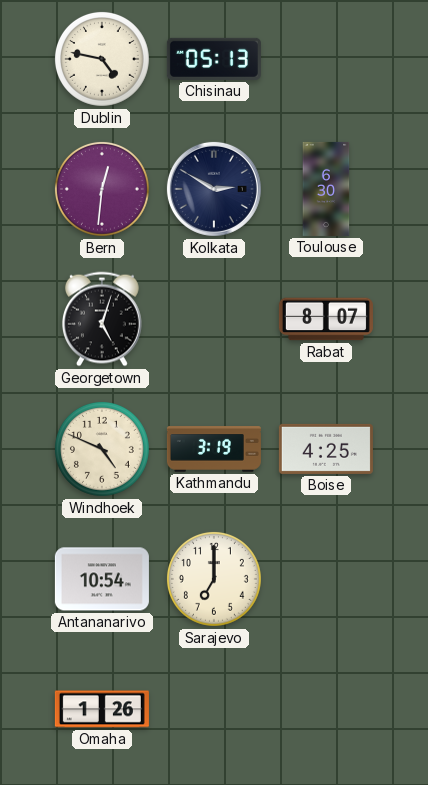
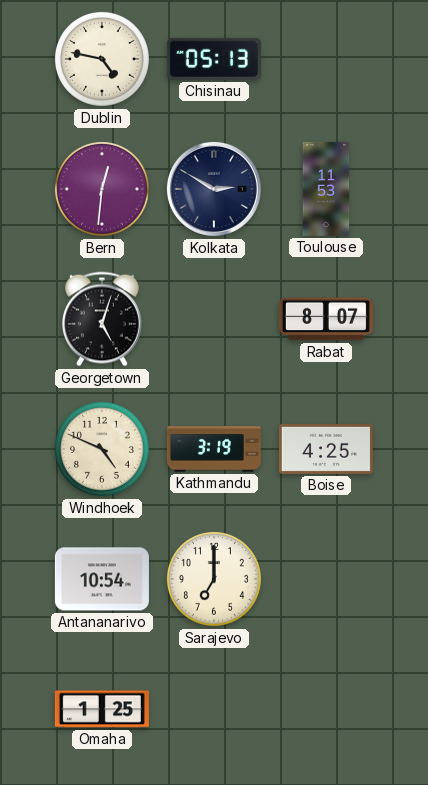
Toulouse: 6:30 -> 11:53
Omaha: 1:26 -> 1:25
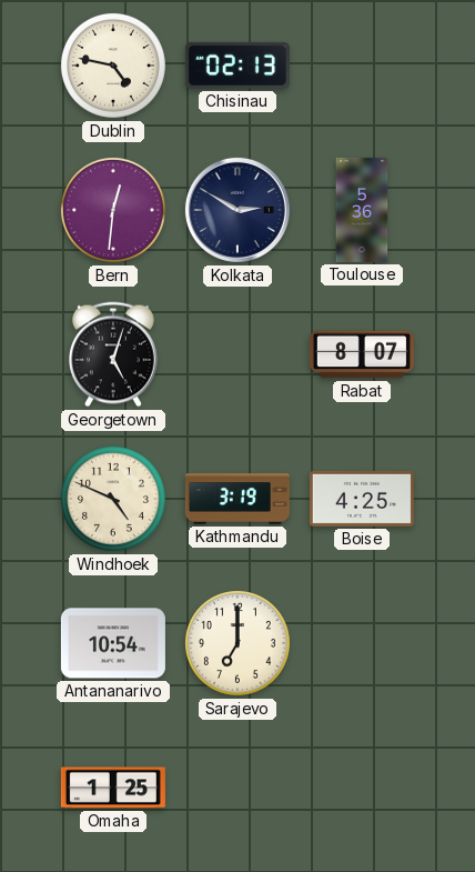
Chisinau: 05:13 -> 02:13
Toulouse: 11:53 -> 5:36
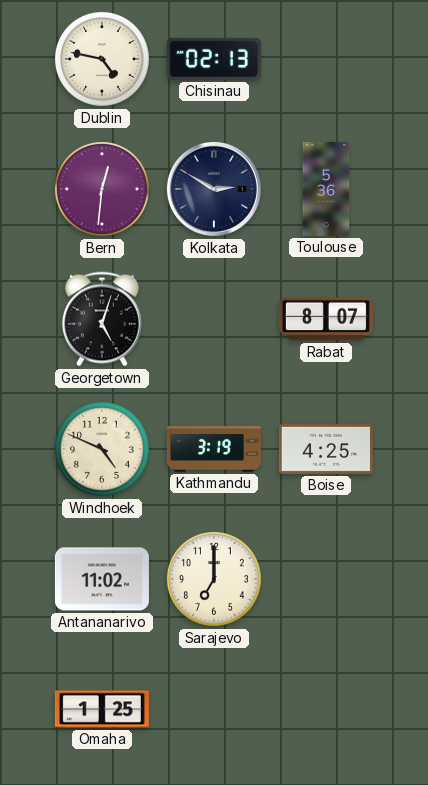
Antananarivo: 10:54 -> 11:02
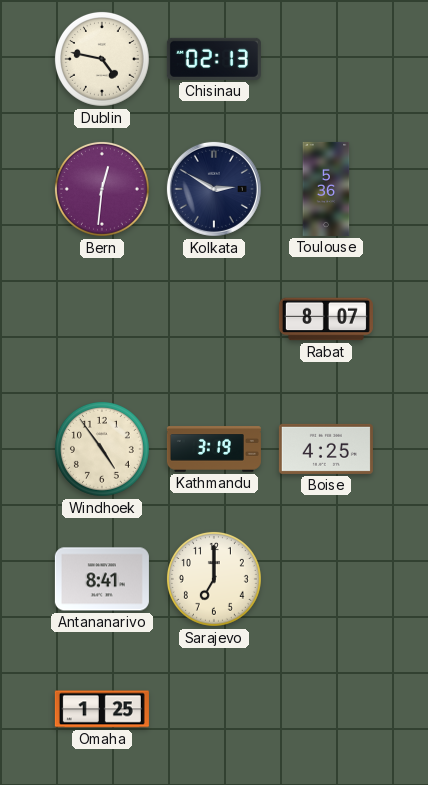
Georgetown: 5:03 -> none
Windhoek: 4:49 -> 4:54
Antananarivo: 11:02 -> 8:41
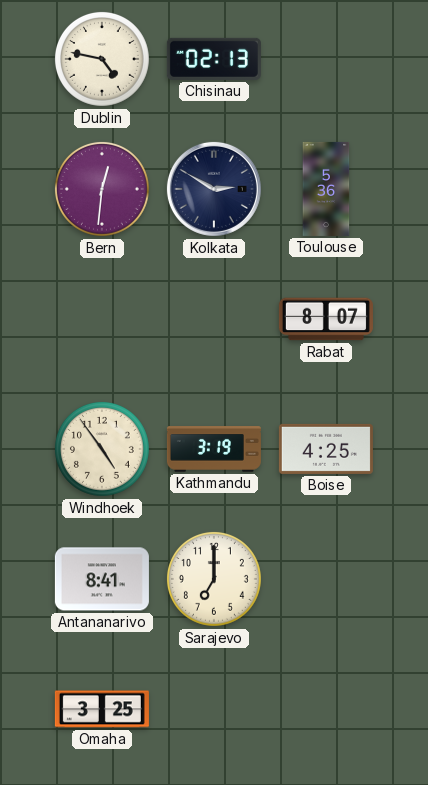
Omaha: 1:25 -> 3:25
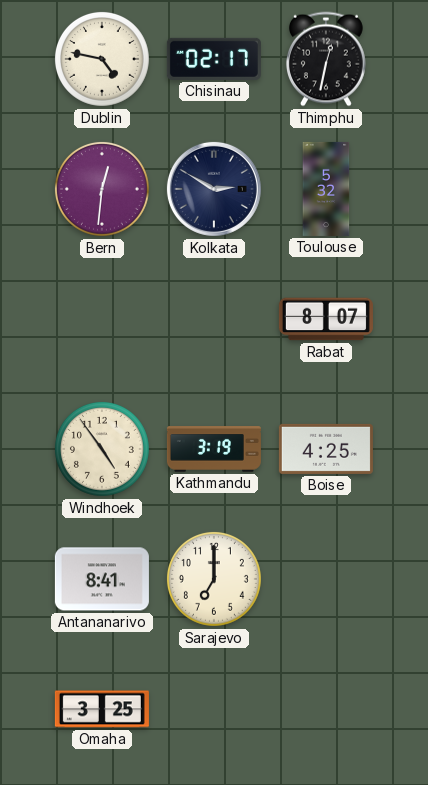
Chisinau: 02:13 -> 02:17
Thimphu: none -> 12:32
Toulouse: 5:36 -> 5:32
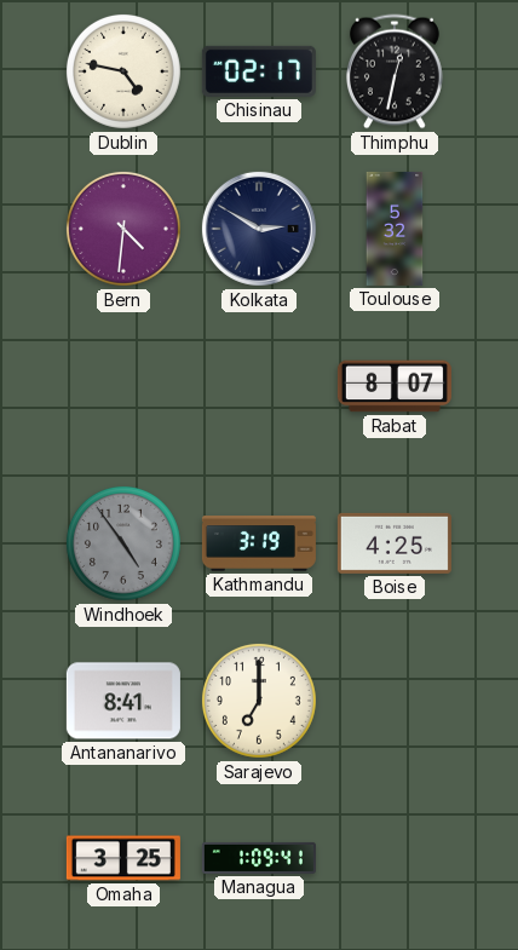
Bern: 12:31 -> 4:31
Windhoek dial: cream -> grey
Managua: none -> 1:09
